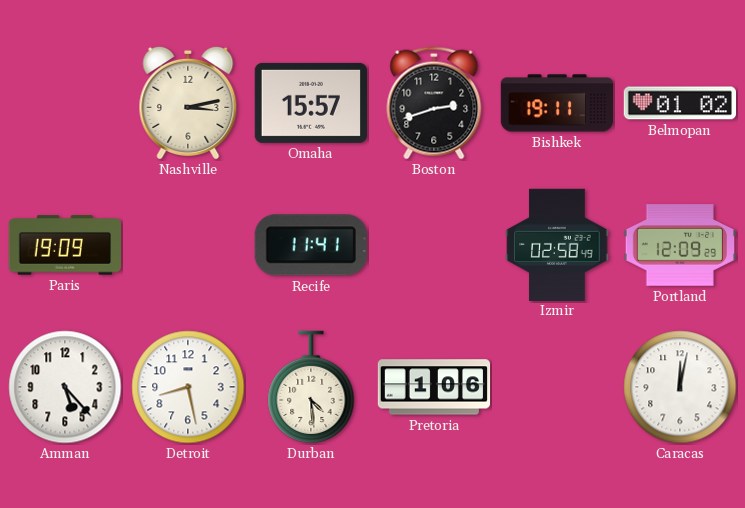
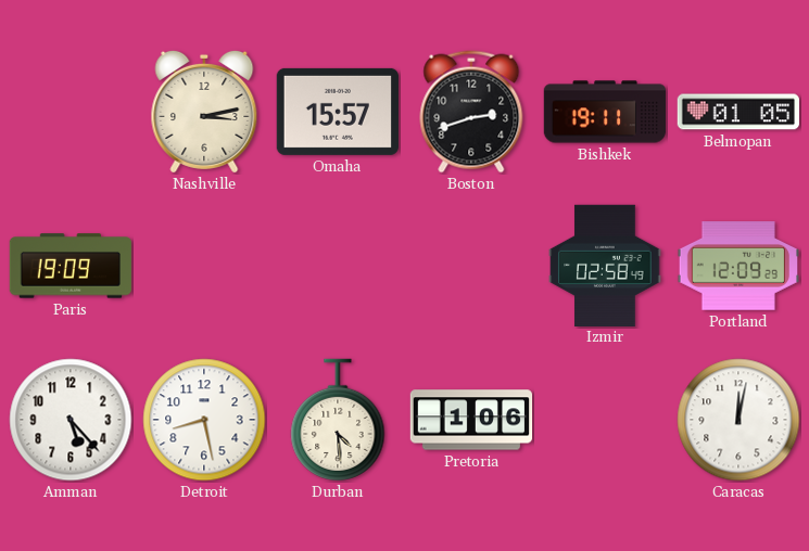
Belmopan: 01:02 -> 01:05
Recife: 11:41 -> none
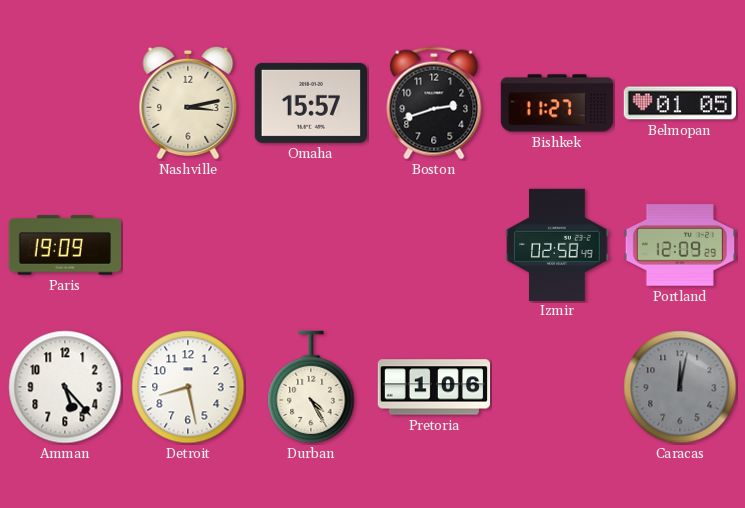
Bishkek: 19:11 -> 11:27
Durban: 4:29 -> 4:25
Caracas dial: white -> grey
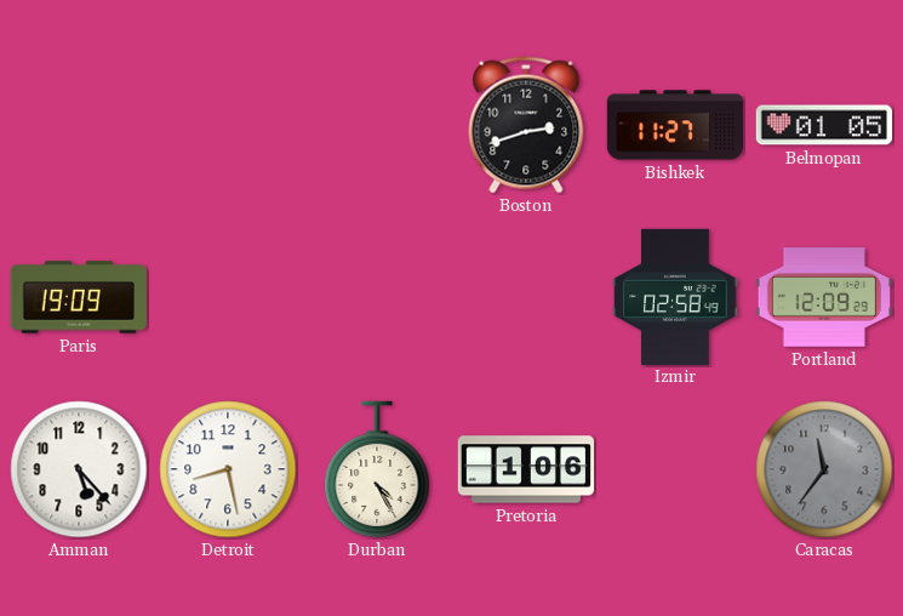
Nashville: 3:13 -> none
Omaha: 15:57 -> none
Caracas: 12:02 -> 11:36
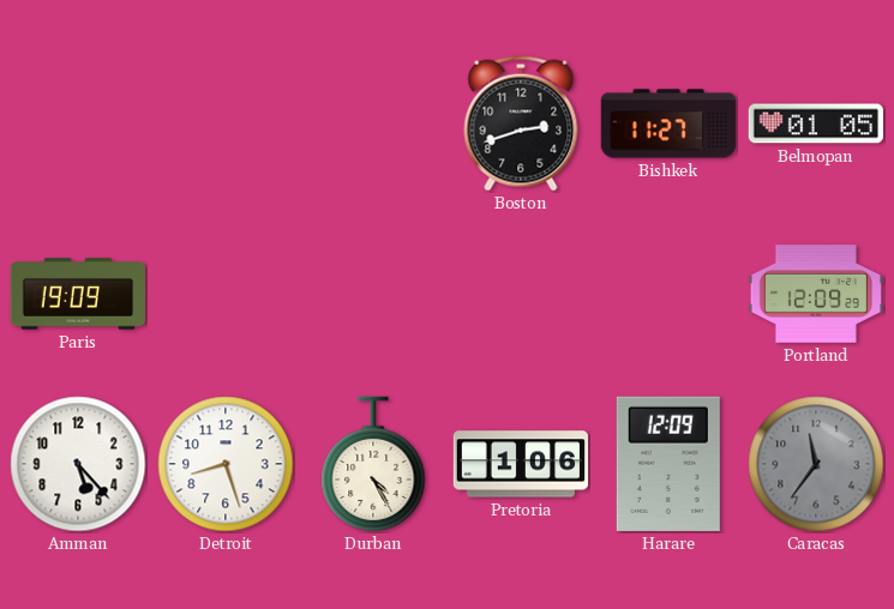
Izmir: 02:58 -> none
Detroit: 8:28 -> 8:27
Harare: none -> 12:09
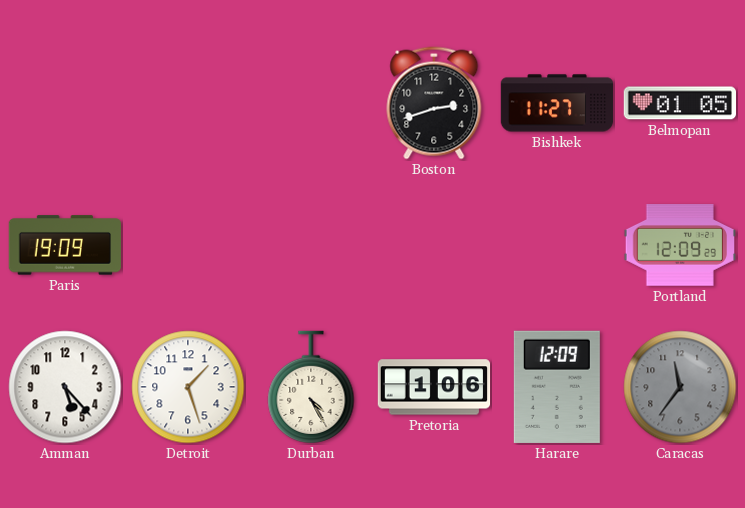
Detroit: 8:27 -> 1:27
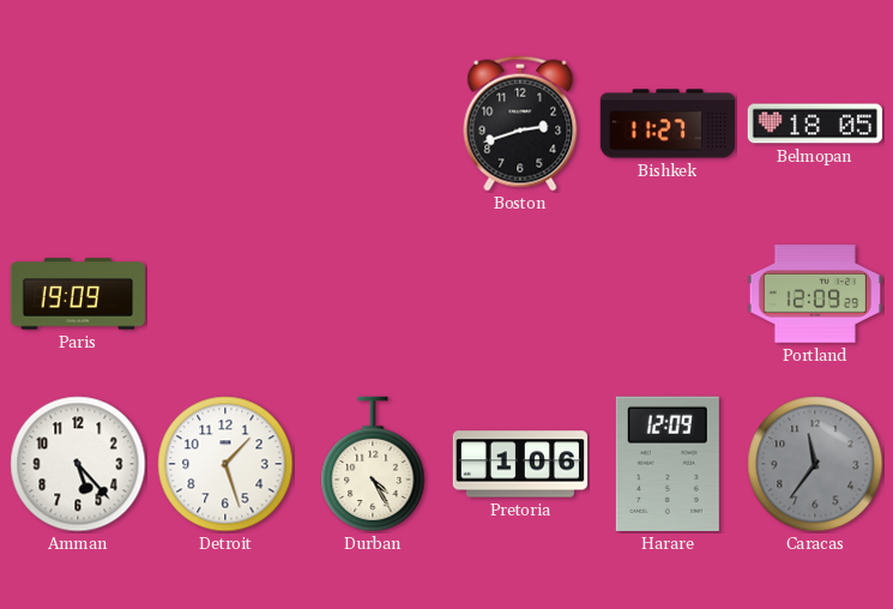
Belmopan: 01:05 -> 18:05
